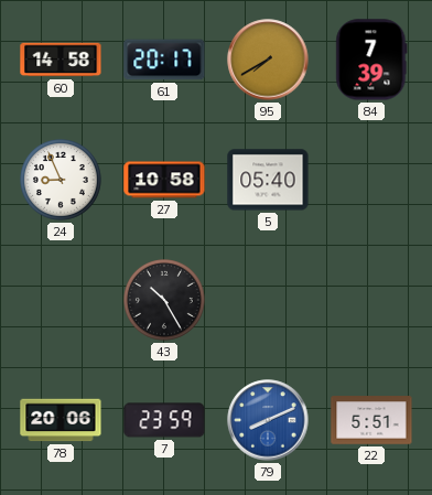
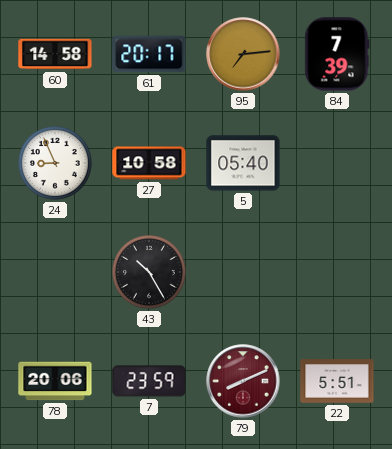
95: 7:40 -> 7:14
79 dial: blue -> burgundy
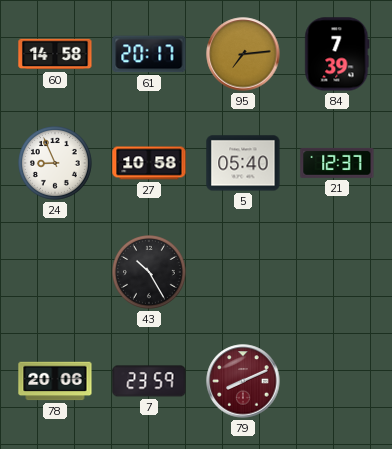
21: none -> 12:37
22: 5:51 -> none
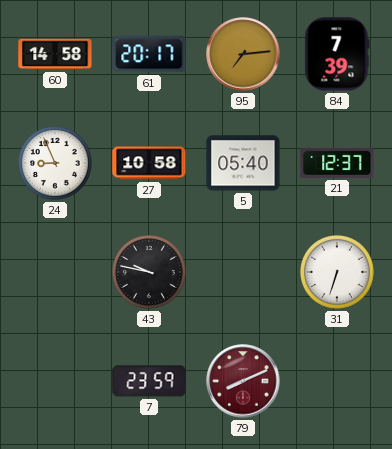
43: 10:25 -> 9:47
31: none -> 6:33
78: 20:06 -> none
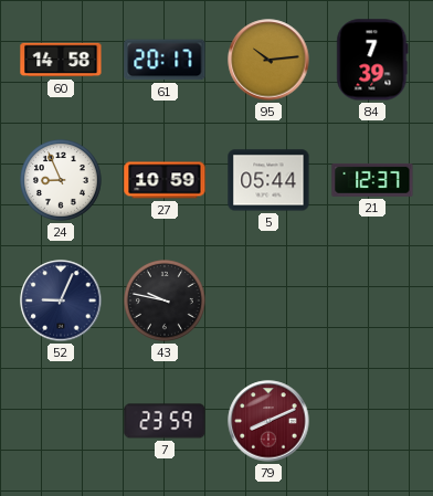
95: 7:14 -> 10:14
27: 10:58 -> 10:59
5: 05:40 -> 05:44
52: none -> 9:04
31: 6:33 -> none
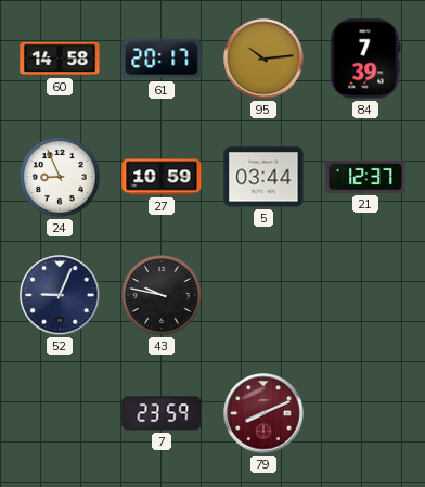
5: 05:44 -> 03:44
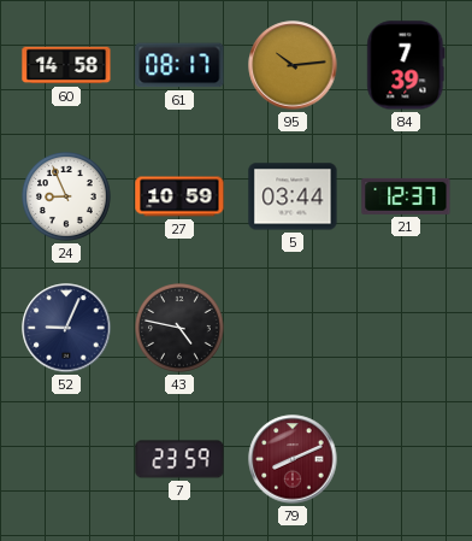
61: 20:17 -> 08:17
43: 9:47 -> 4:47
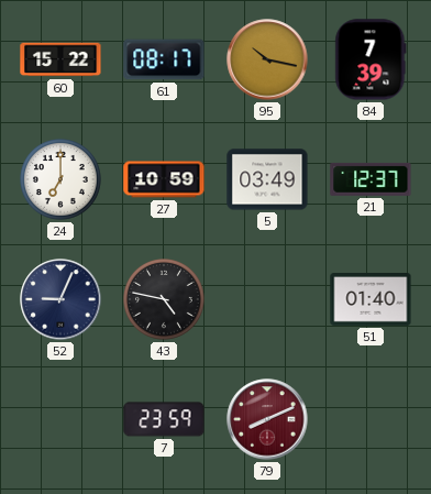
60: 14:58 -> 15:22
95: 10:14 -> 10:17
24: 8:56 -> 7:00
5: 03:44 -> 03:49
51: none -> 01:40
